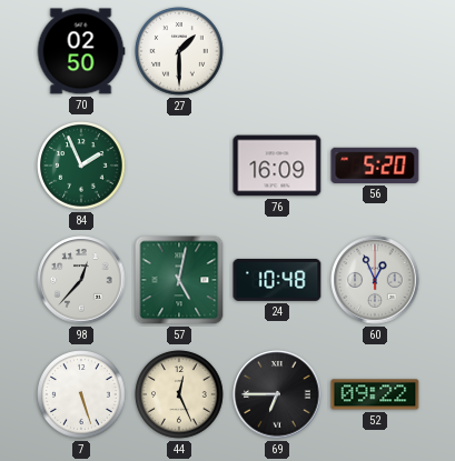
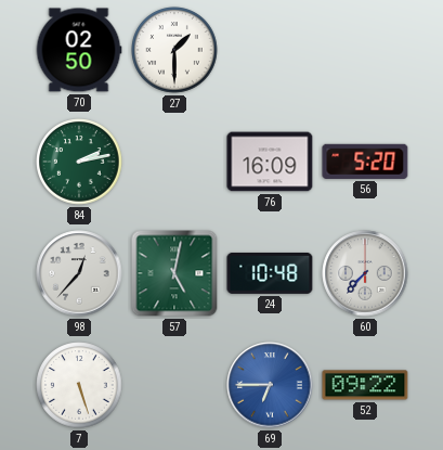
84: 1:56 -> 2:13
60: 12:56 -> 7:37
44: 12:26 -> none
69 dial: black -> blue
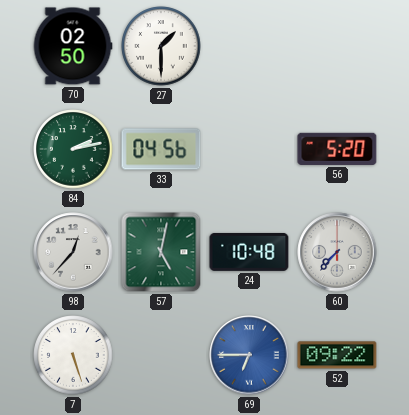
33: none -> 04:56
76: 16:09 -> none
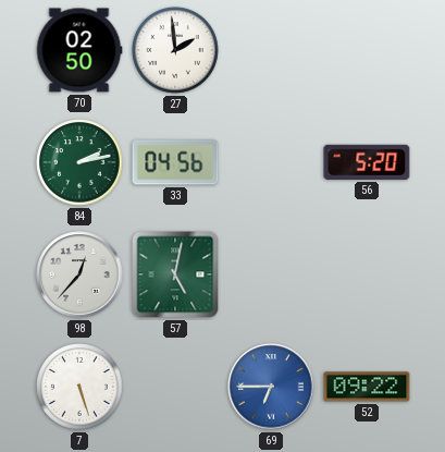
27: 1:30 -> 1:59
24: 10:48 -> none
60: 7:37 -> none
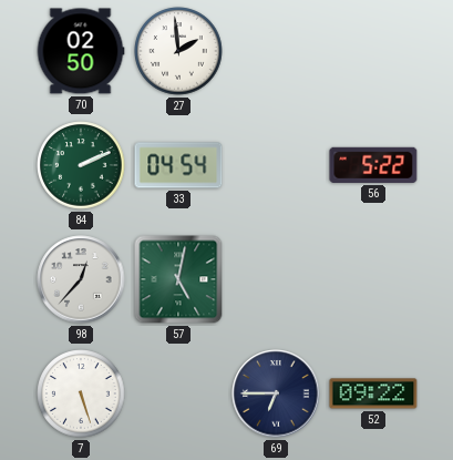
84: 2:13 -> 2:11
33: 04:56 -> 04:54
56: 5:20 -> 5:22
69 dial: blue -> navy
